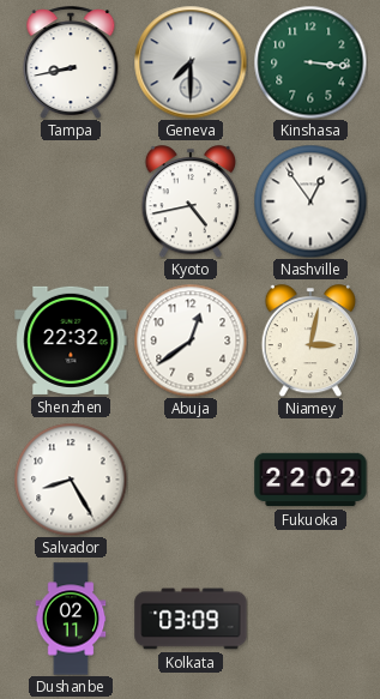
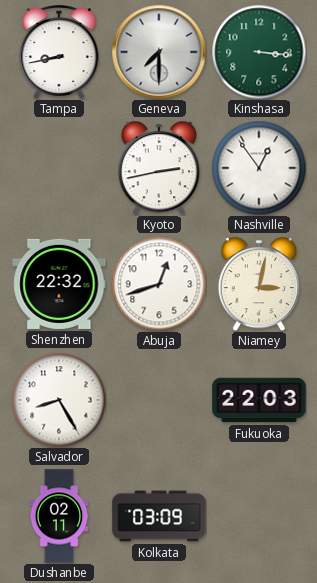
Kyoto: 4:43 -> 2:43
Abuja: 12:39 -> 12:42
Fukuoka: 22:02 -> 22:03
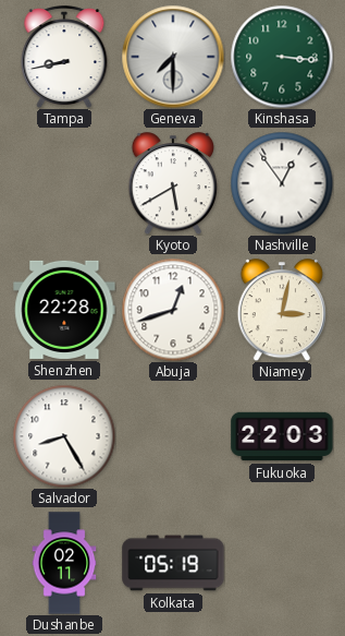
Kyoto: 2:43 -> 5:40
Shenzhen: 22:32 -> 22:28
Kolkata: 03:09 -> 05:19
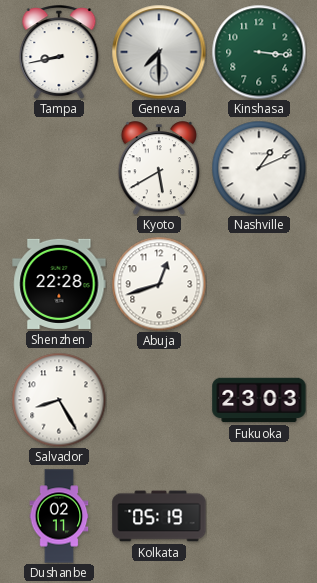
Nashville: 12:54 -> 1:11
Niamey: 3:02 -> none
Fukuoka: 22:03 -> 23:03
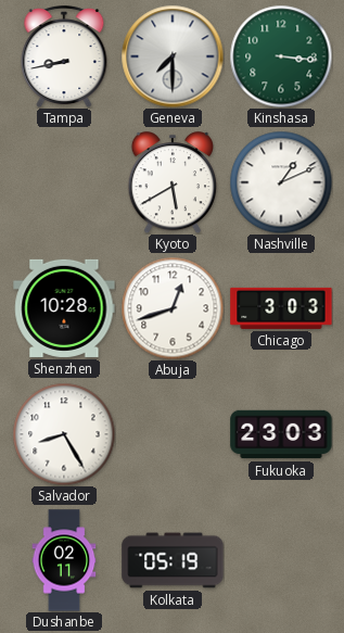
Shenzhen: 22:28 -> 10:28
Chicago: none -> 3:03
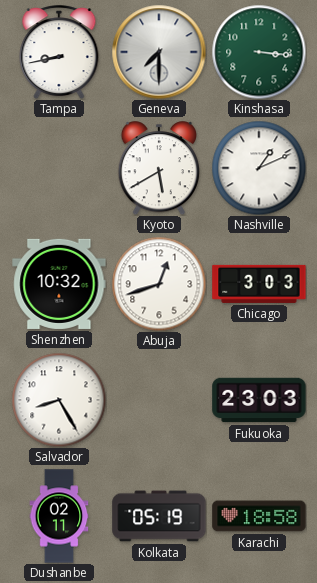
Shenzhen: 10:28 -> 10:32
Karachi: none -> 18:58
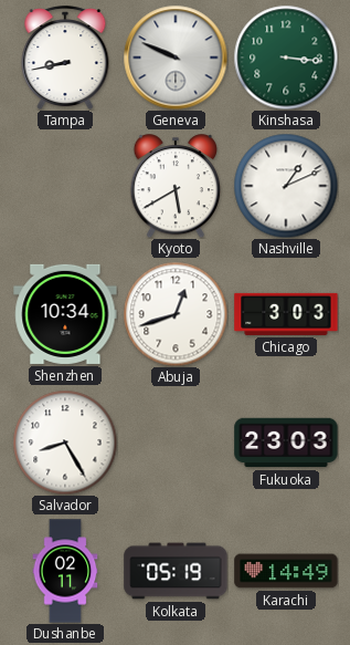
Geneva: 7:30 -> 9:49
Shenzhen: 10:32 -> 10:34
Karachi: 18:58 -> 14:49
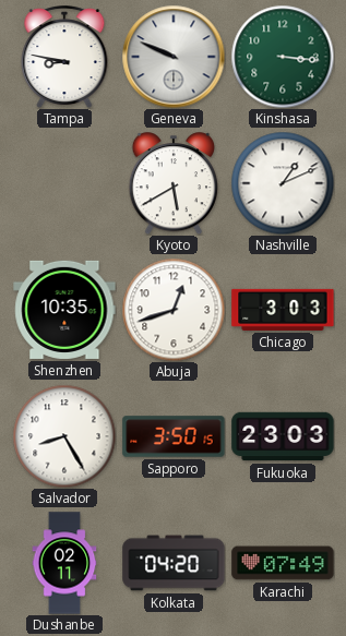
Tampa: 8:43 -> 8:47
Shenzhen: 10:34 -> 10:35
Sapporo: none -> 3:50
Kolkata: 05:19 -> 04:20
Karachi: 14:49 -> 07:49
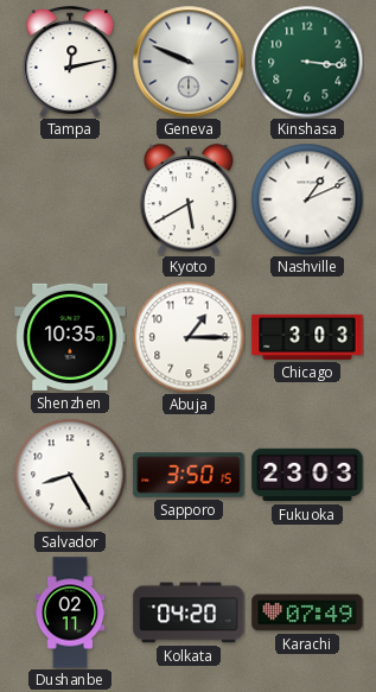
Tampa: 8:47 -> 12:13
Abuja: 12:42 -> 1:15
